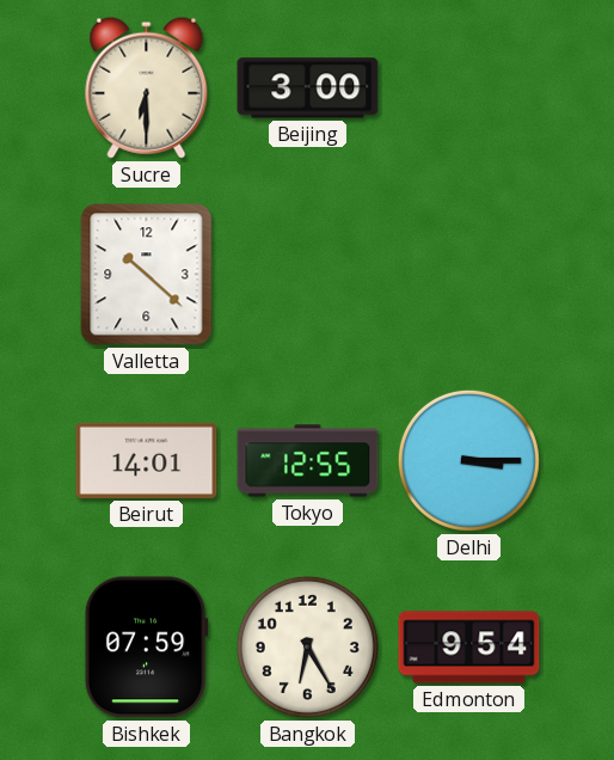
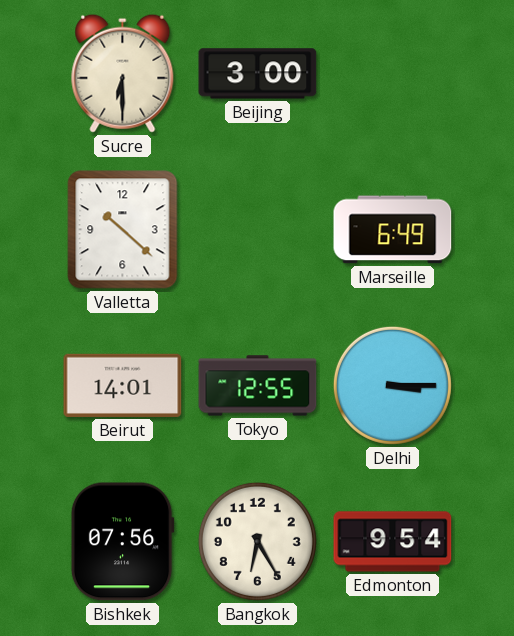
Marseille: none -> 6:49
Bishkek: 07:59 -> 07:56
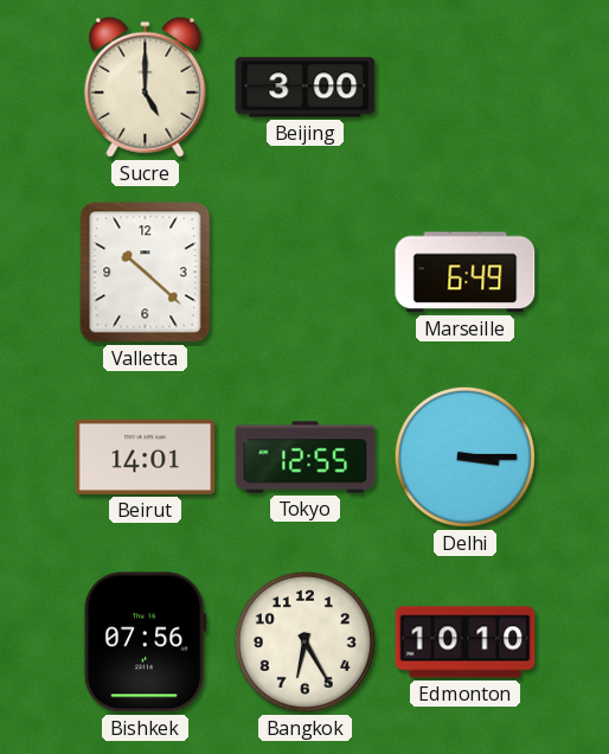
Sucre: 6:30 -> 5:00
Edmonton: 9:54 -> 10:10
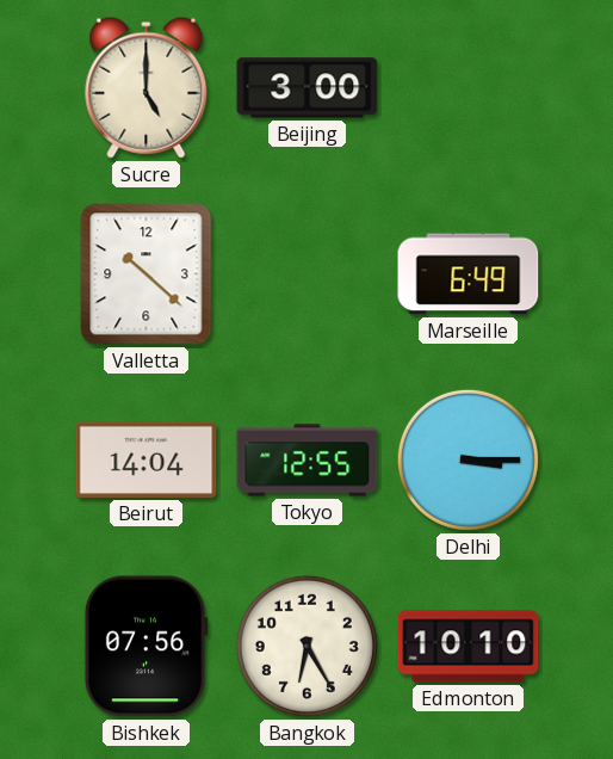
Beirut: 14:01 -> 14:04
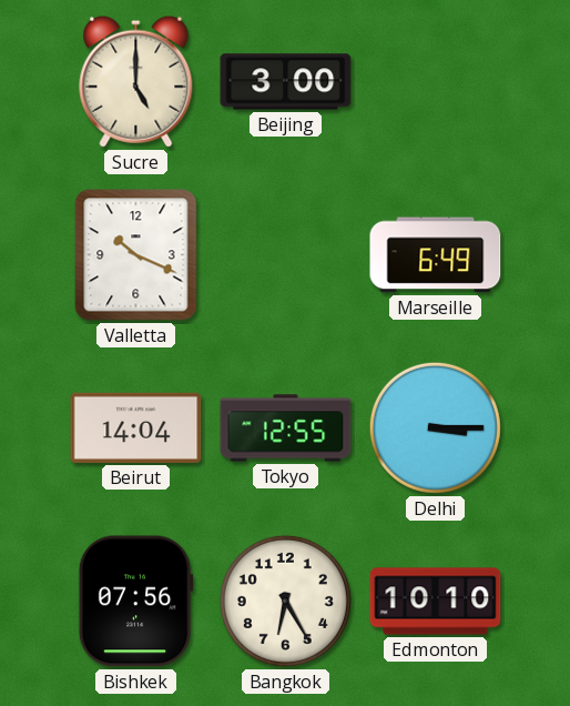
Valletta: 10:22 -> 10:19
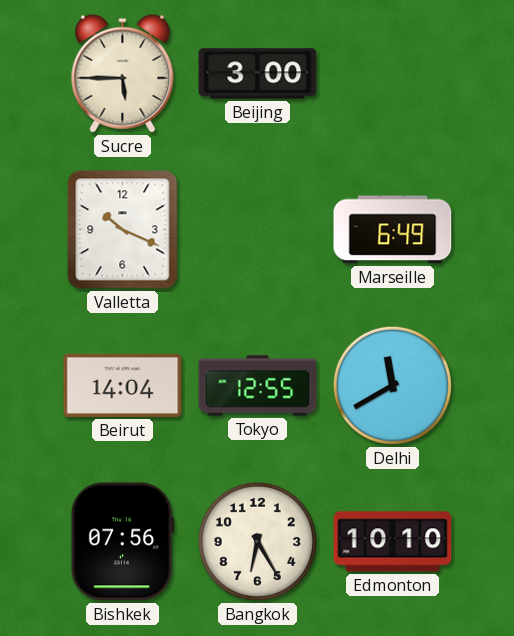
Sucre: 5:00 -> 5:45
Delhi: 3:15 -> 11:40
